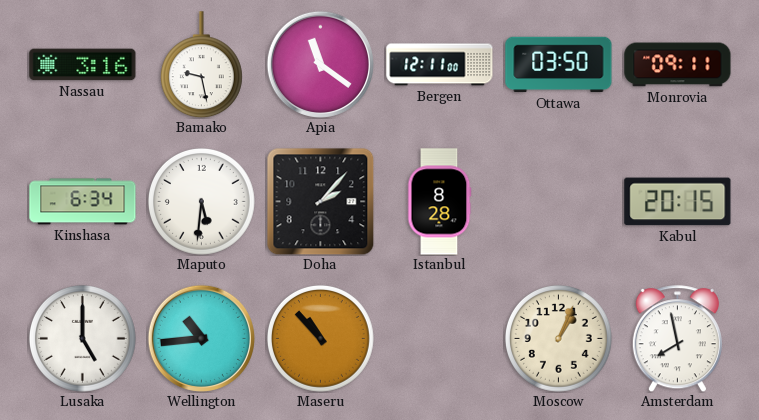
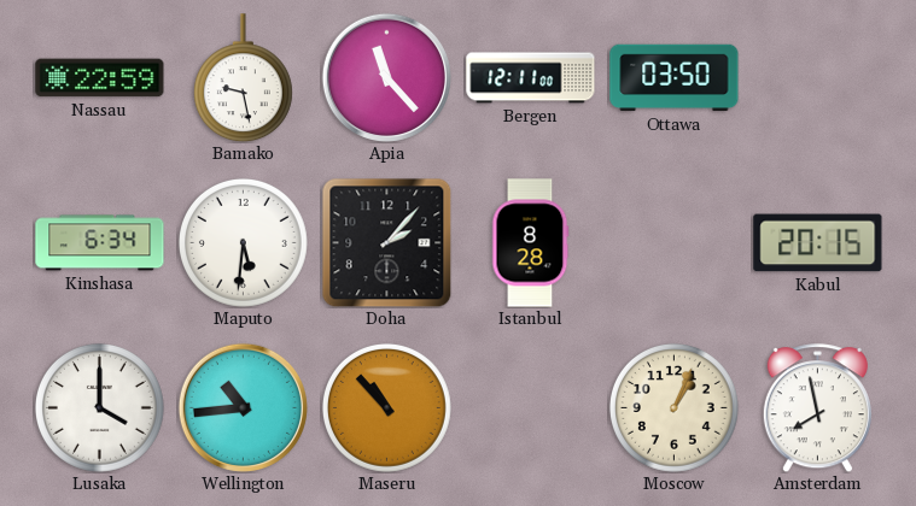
Nassau: 3:16 -> 22:59
Apia: 11:21 -> 11:23
Monrovia: 09:11 -> none
Lusaka: 5:00 -> 4:00
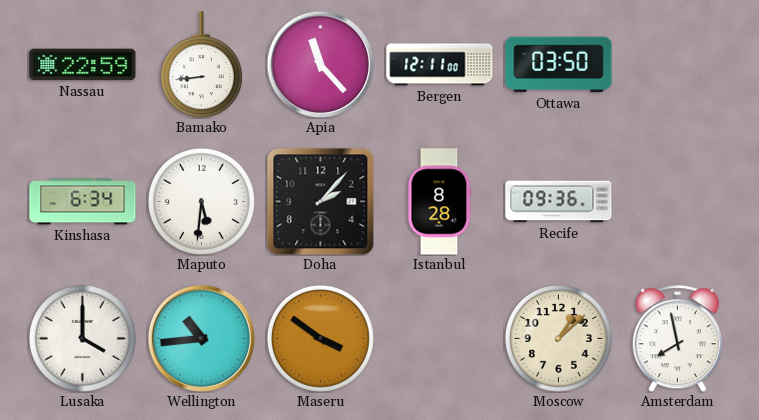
Bamako: 9:28 -> 8:44
Recife: none -> 09:36
Kabul: 20:15 -> none
Maseru: 10:53 -> 3:51
Moscow: 1:04 -> 1:08
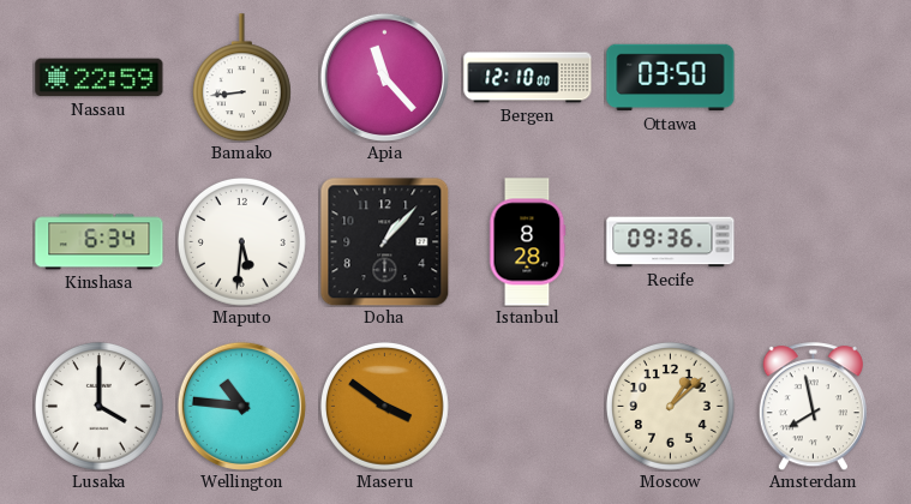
Bergen: 12:11 -> 12:10
Doha: 2:07 -> 1:07
Wellington: 10:44 -> 10:46
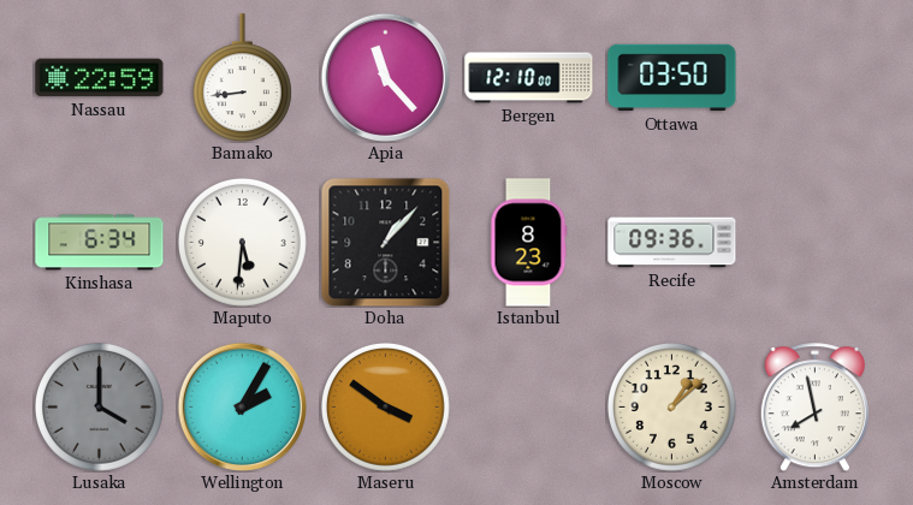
Istanbul: 8:28 -> 8:23
Lusaka dial: white -> grey
Wellington: 10:46 -> 2:05
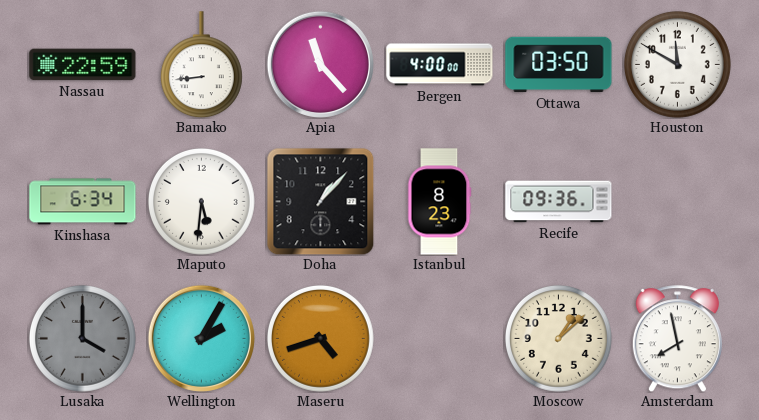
Bergen: 12:10 -> 4:00
Houston: none -> 11:50
Maseru: 3:51 -> 4:42
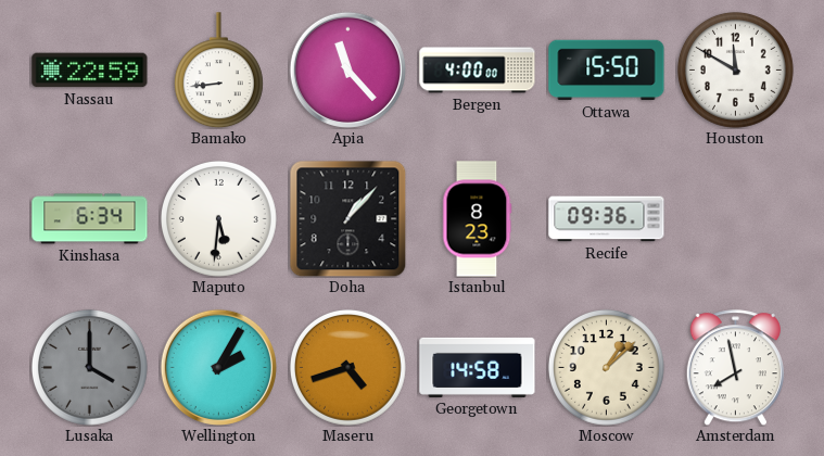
Ottawa: 03:50 -> 15:50
Georgetown: none -> 14:58
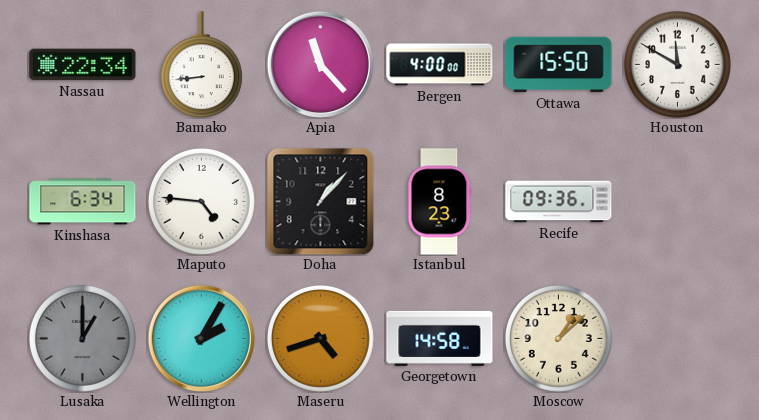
Nassau: 22:59 -> 22:34
Maputo: 5:31 -> 4:46
Lusaka: 4:00 -> 1:00
Amsterdam: 7:58 -> none
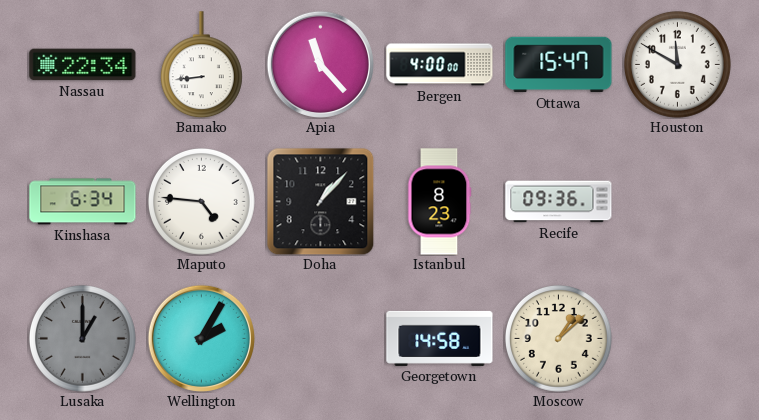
Ottawa: 15:50 -> 15:47
Maseru: 4:42 -> none
